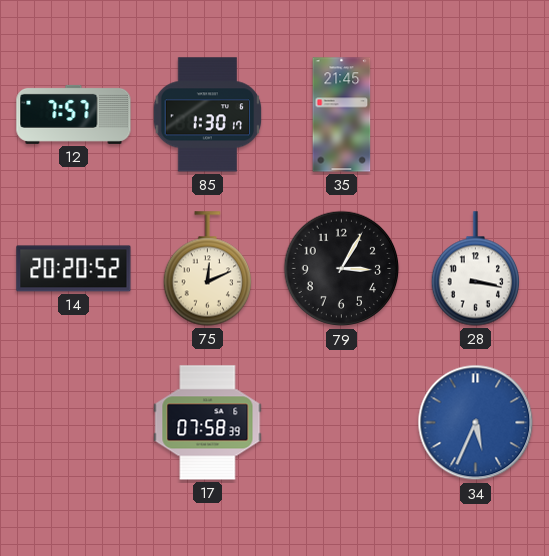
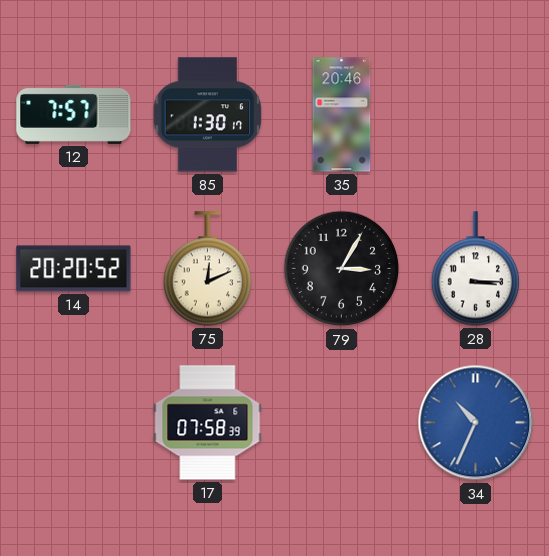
35: 21:45 -> 20:46
28: 3:17 -> 3:15
34: 5:34 -> 10:34
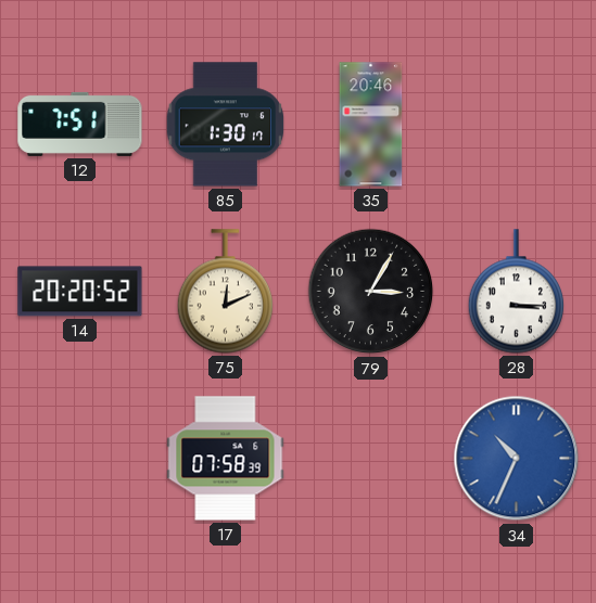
12: 7:57 -> 7:51
